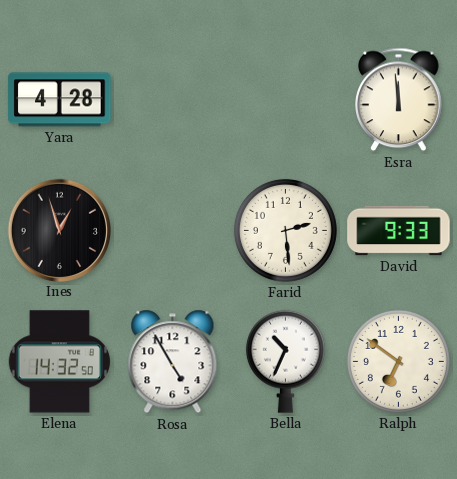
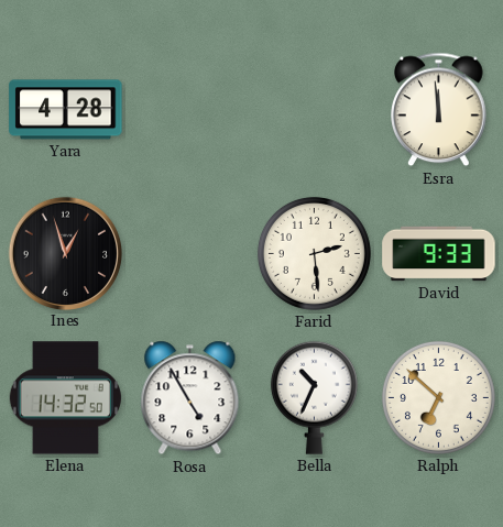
Ralph: 6:51 -> 6:52
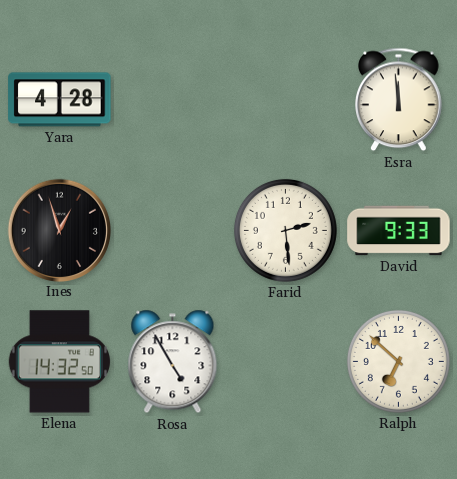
Bella: 10:34 -> none
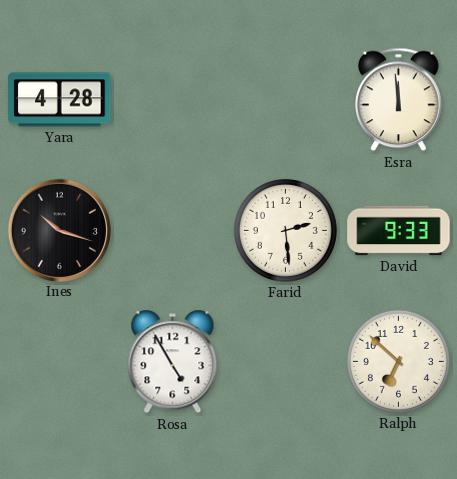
Ines: 12:57 -> 10:18
Elena: 14:32 -> none
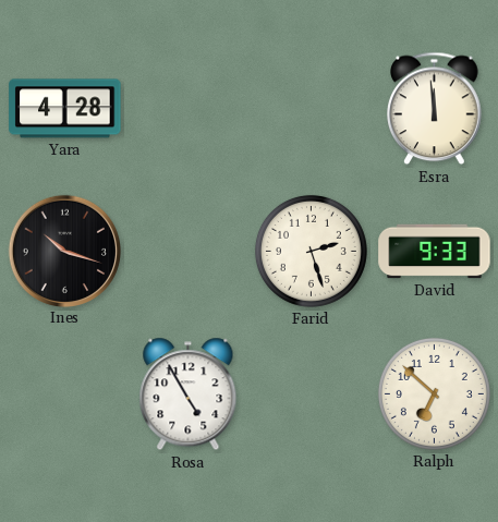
Farid: 2:29 -> 2:27
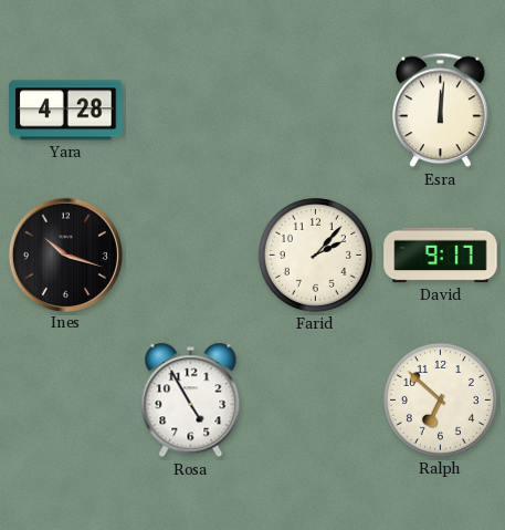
Esra: 11:59 -> 12:01
Farid: 2:27 -> 2:07
David: 9:33 -> 9:17
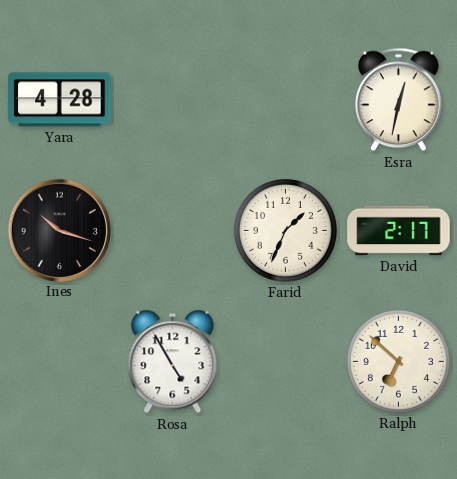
Esra: 12:01 -> 12:32
Farid: 2:07 -> 1:34
David: 9:17 -> 2:17
